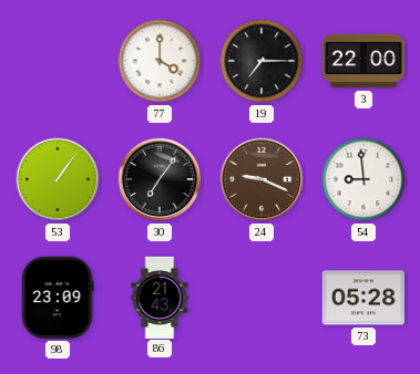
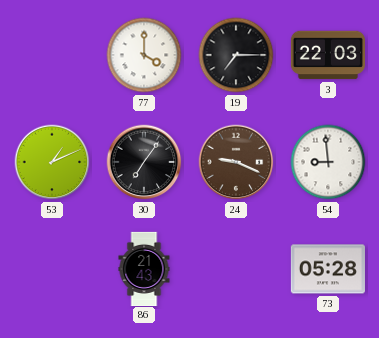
3: 22:00 -> 22:03
53: 1:06 -> 1:11
98: 23:09 -> none
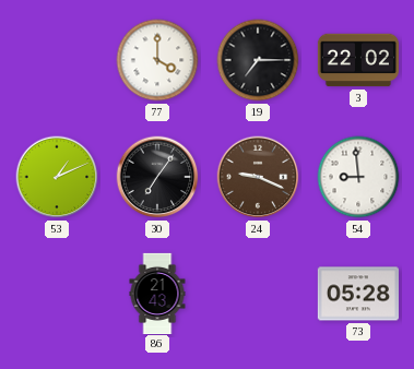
3: 22:03 -> 22:02
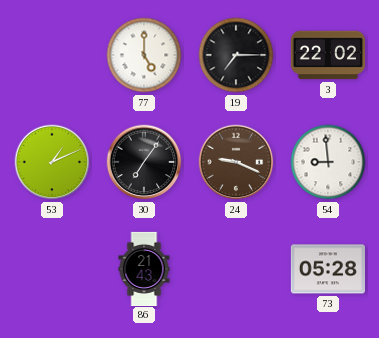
77: 4:00 -> 5:00
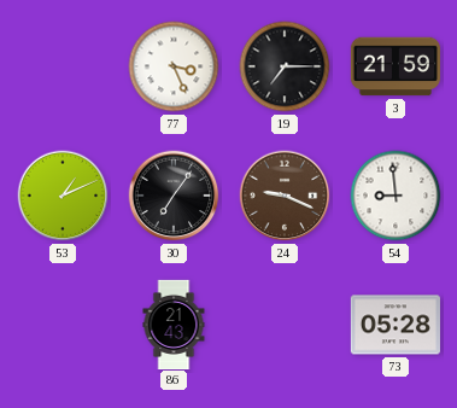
77: 5:00 -> 3:26
3: 22:02 -> 21:59
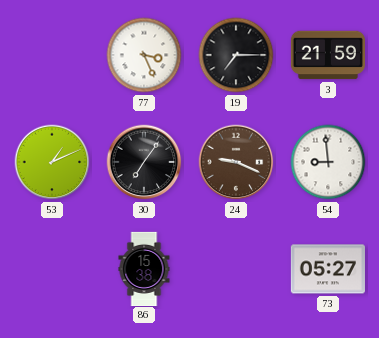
86: 21:43 -> 15:38
73: 05:28 -> 05:27
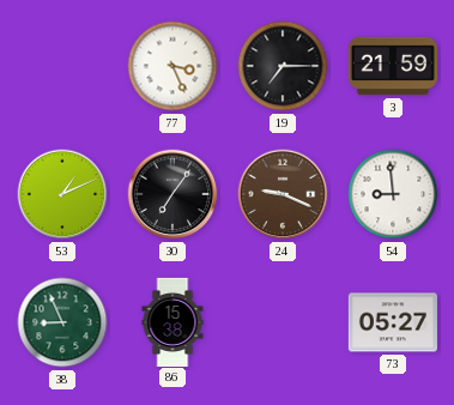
38: none -> 8:56
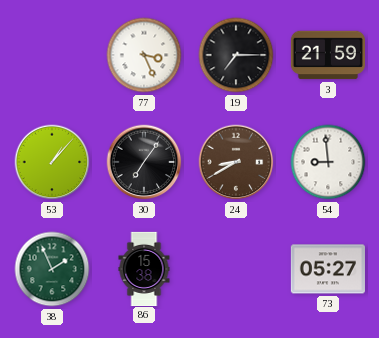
53: 1:11 -> 1:07
24: 9:19 -> 8:40
38: 8:56 -> 1:56
